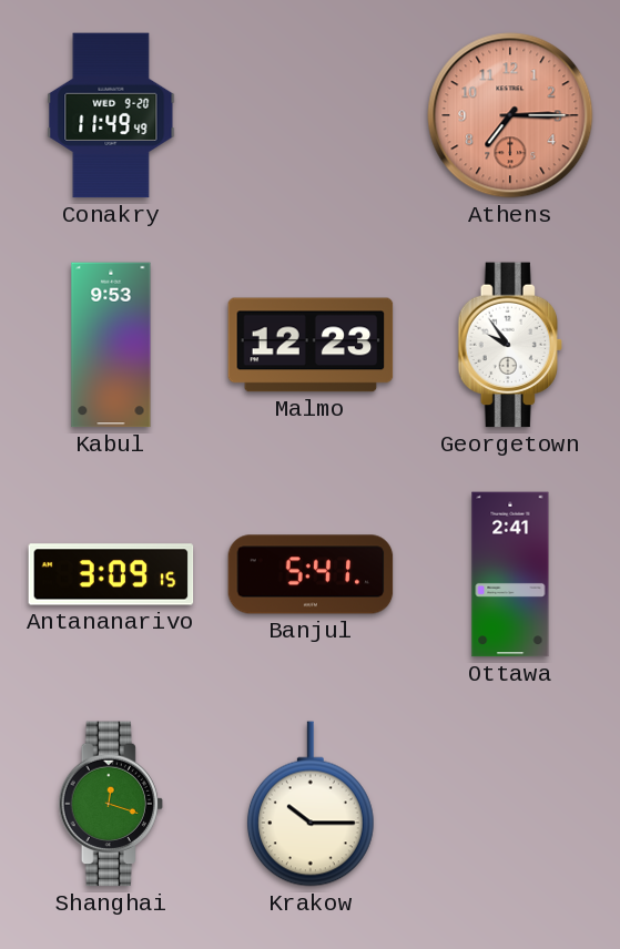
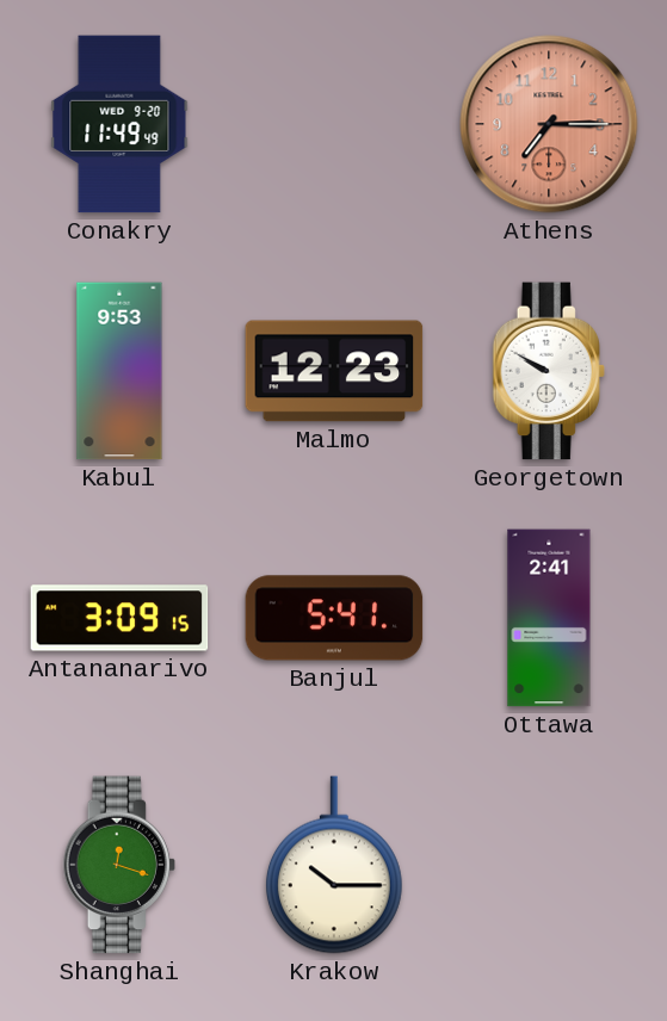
Georgetown: 9:54 -> 9:50
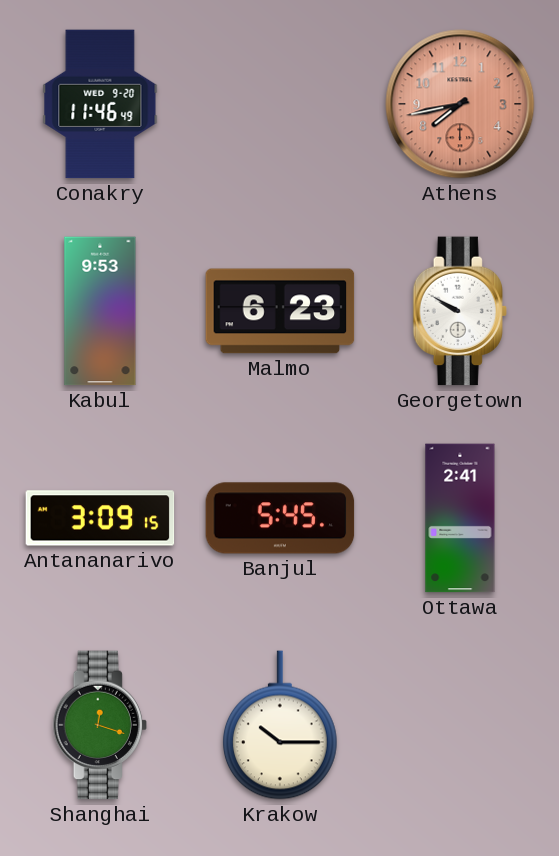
Conakry: 11:49 -> 11:46
Athens: 7:15 -> 7:43
Malmo: 12:23 -> 6:23
Banjul: 5:41 -> 5:45
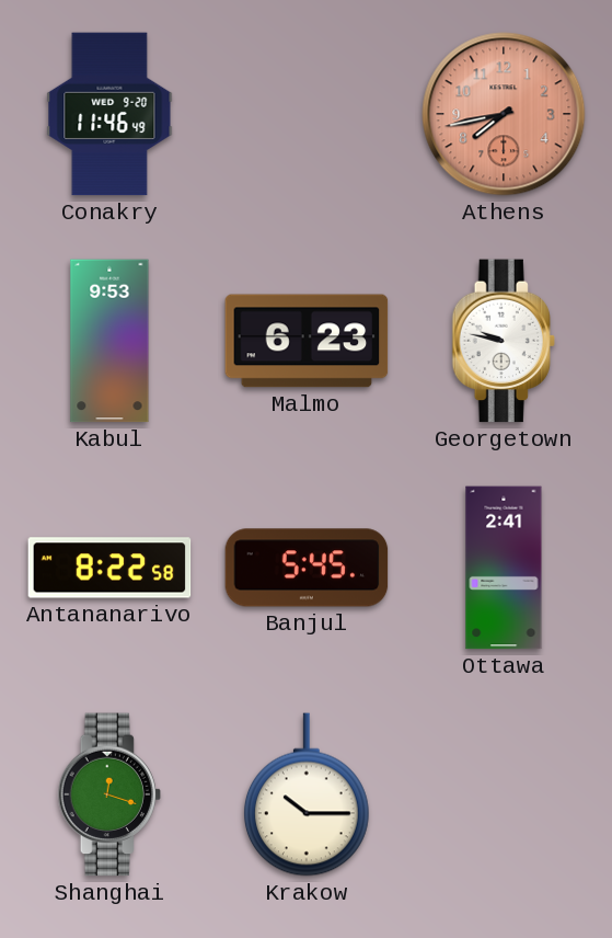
Georgetown: 9:50 -> 9:47
Antananarivo: 3:09 -> 8:22
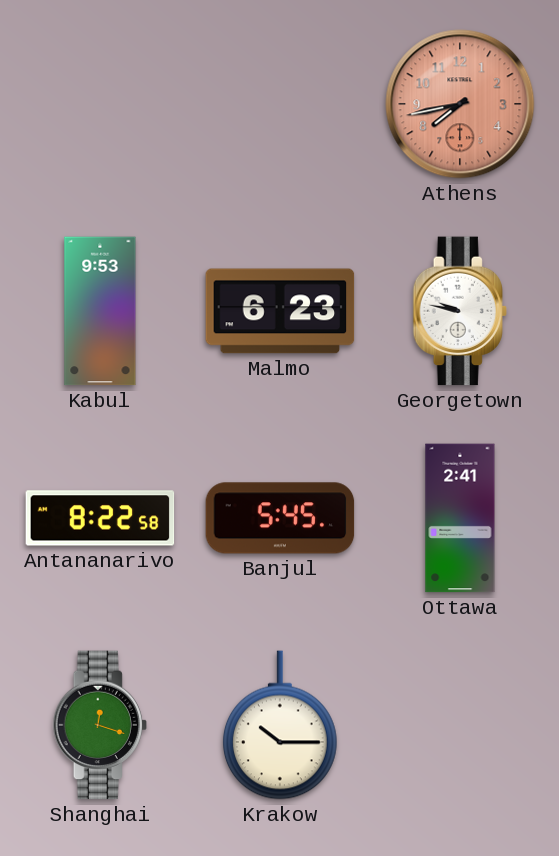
Conakry: 11:46 -> none
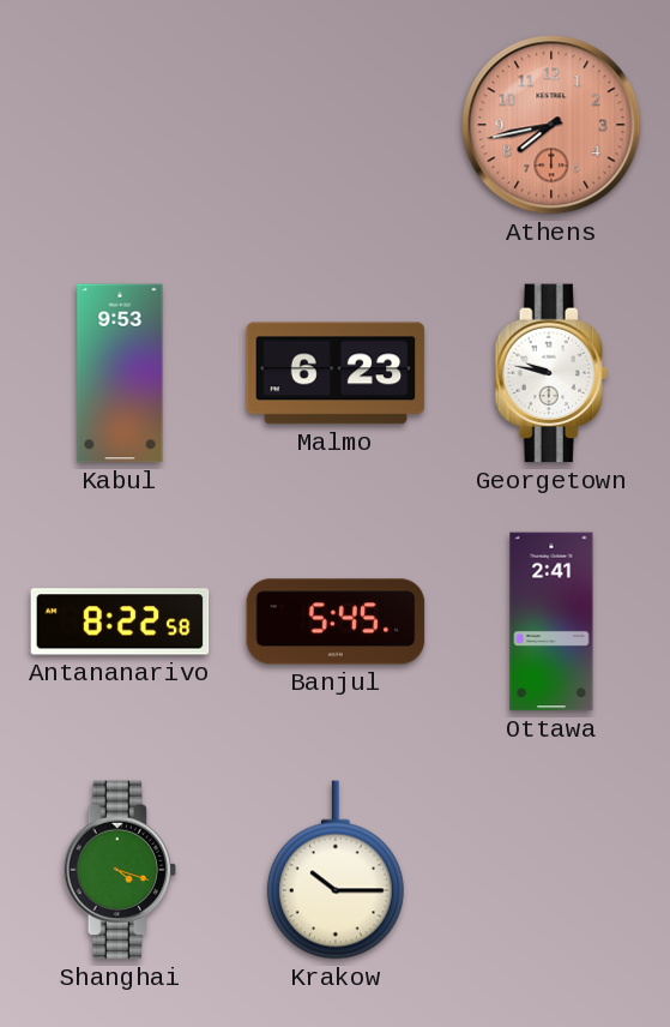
Shanghai: 12:18 -> 4:18
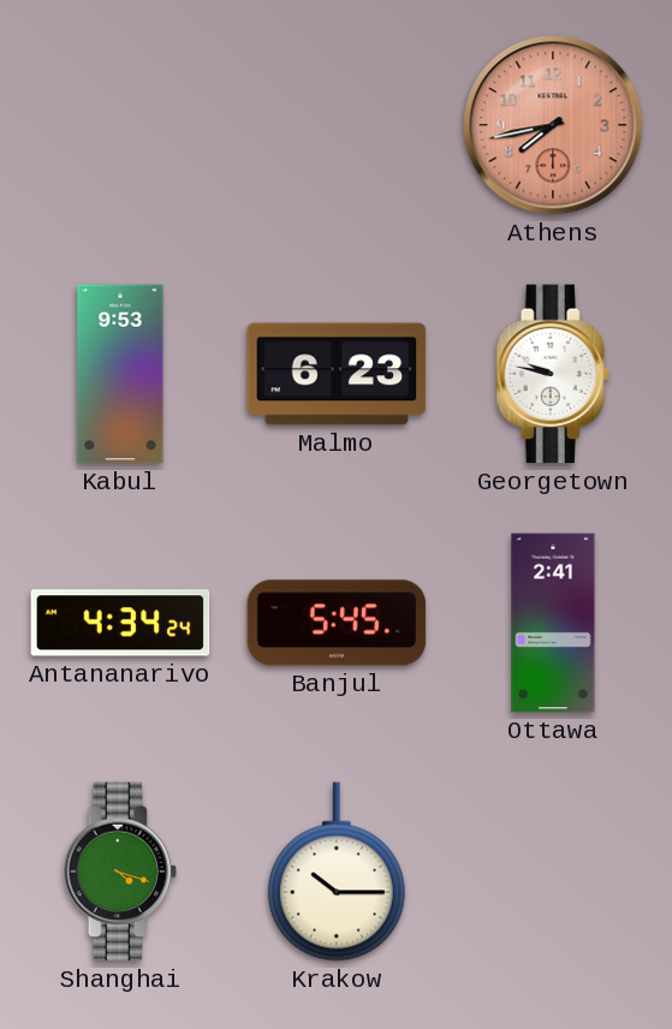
Antananarivo: 8:22 -> 4:34
